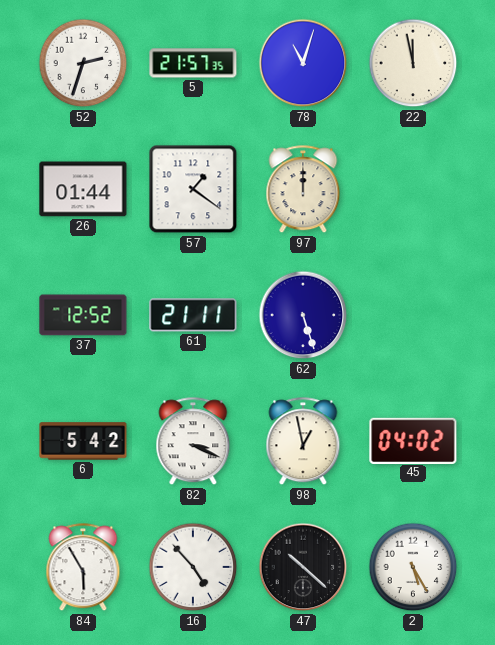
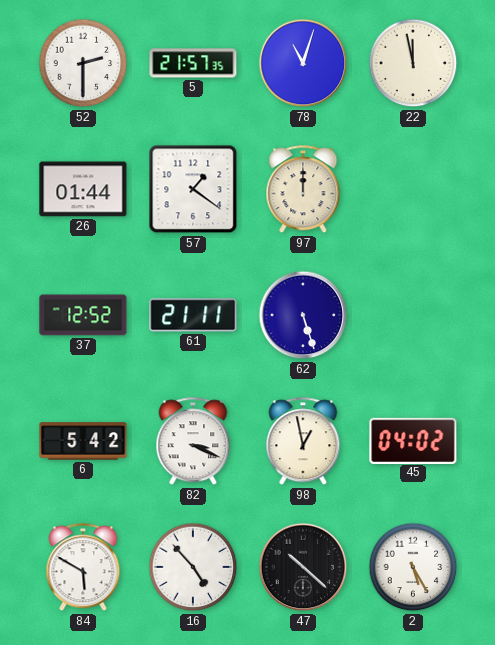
52: 2:33 -> 2:30
84: 5:55 -> 5:50
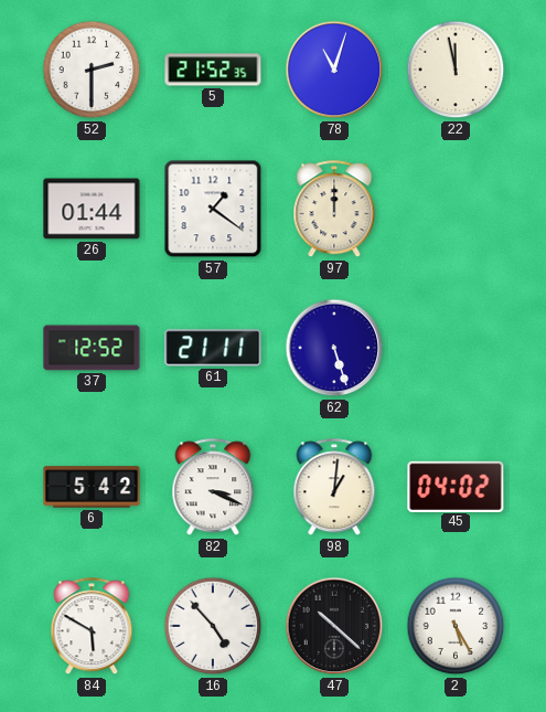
5: 21:57 -> 21:52
98: 12:58 -> 1:01
